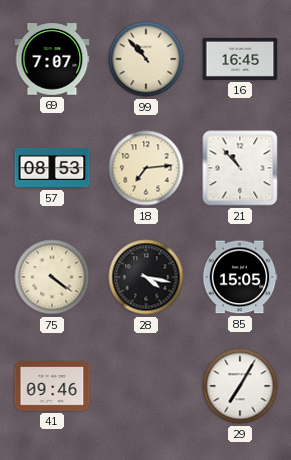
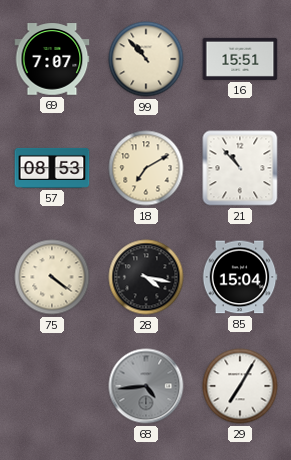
16: 16:45 -> 15:51
18: 7:14 -> 7:10
85: 15:05 -> 15:04
41: 09:46 -> none
68: none -> 4:44
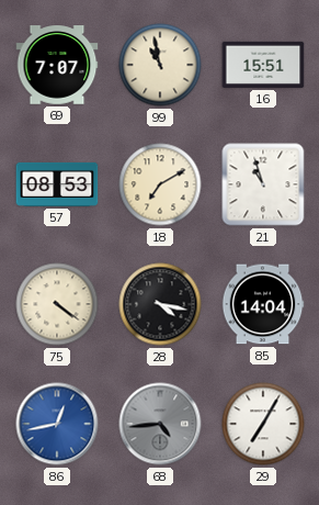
99: 10:53 -> 10:58
21: 10:53 -> 10:57
85: 15:04 -> 14:04
86: none -> 12:43
